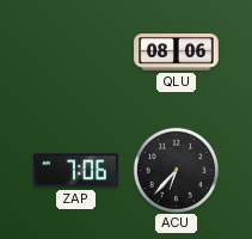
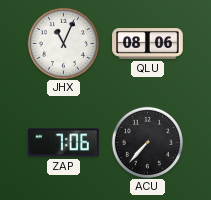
JHX: none -> 11:04
ACU: 6:37 -> 7:37
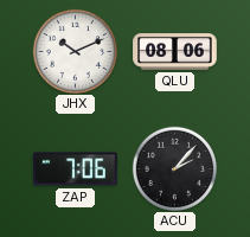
JHX: 11:04 -> 10:11
ACU: 7:37 -> 2:07
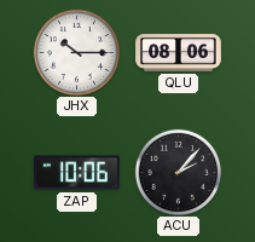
JHX: 10:11 -> 10:15
ZAP: 7:06 -> 10:06
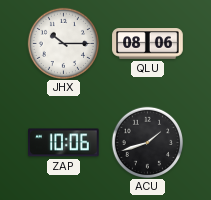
ACU: 2:07 -> 1:42
